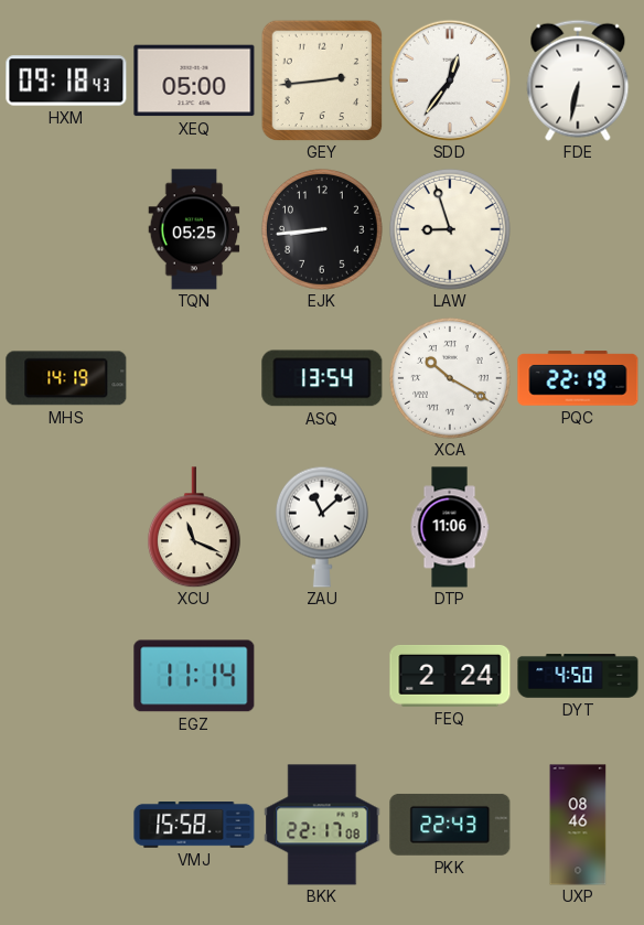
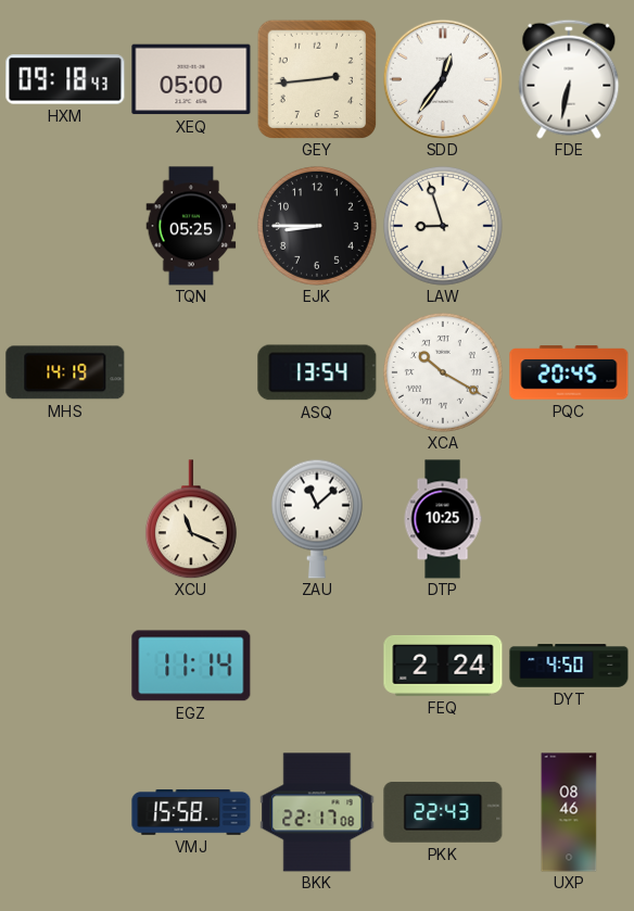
EJK: 8:44 -> 8:45
PQC: 22:19 -> 20:45
DTP: 11:06 -> 10:25
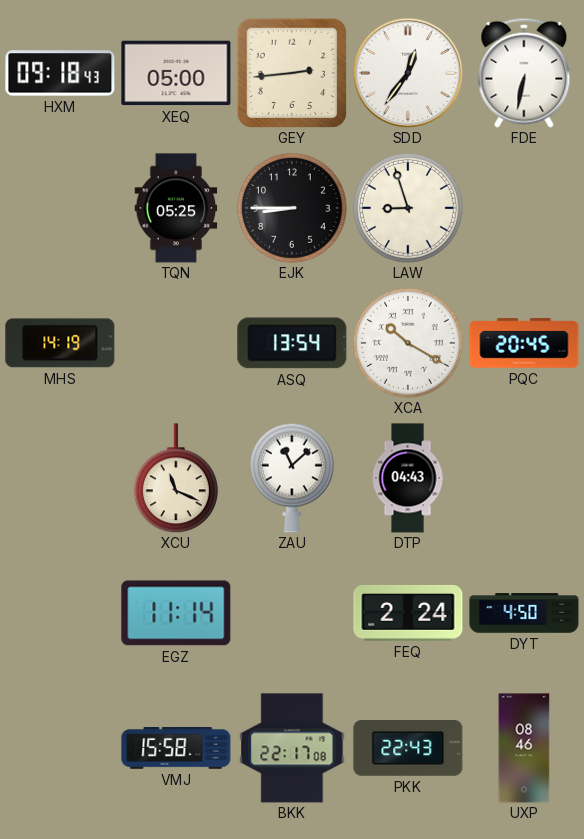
DTP: 10:25 -> 04:43
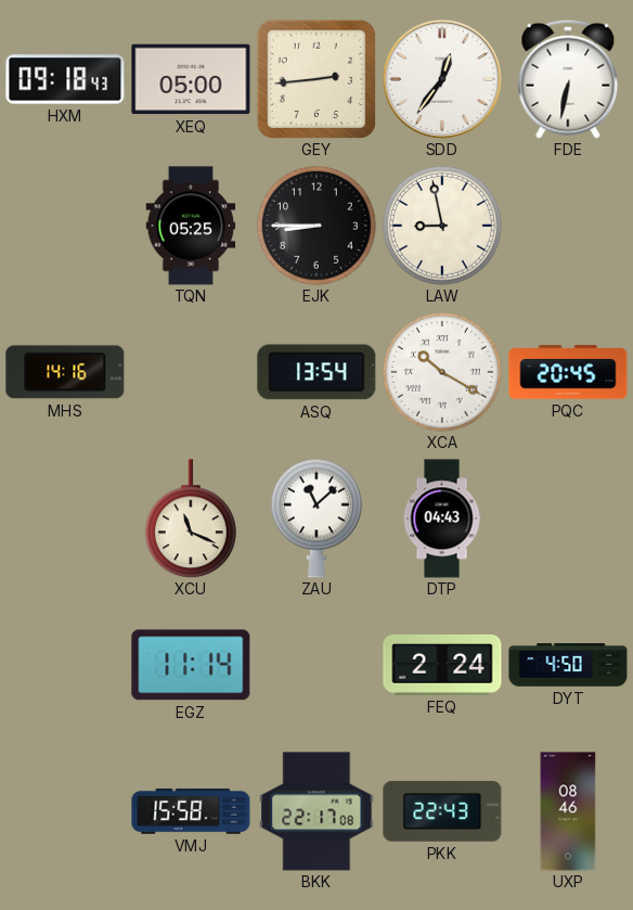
LAW: 8:57 -> 8:58
MHS: 14:19 -> 14:16
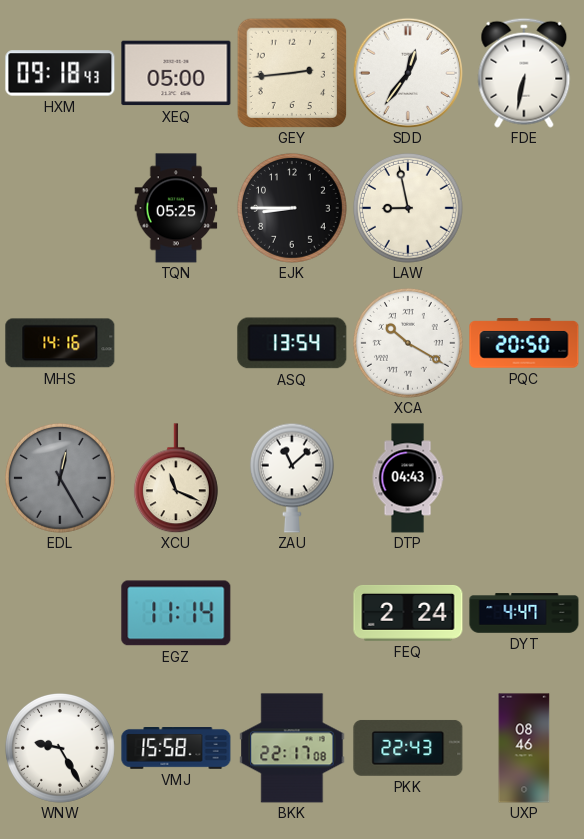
PQC: 20:45 -> 20:50
EDL: none -> 12:25
DYT: 4:50 -> 4:47
WNW: none -> 9:25
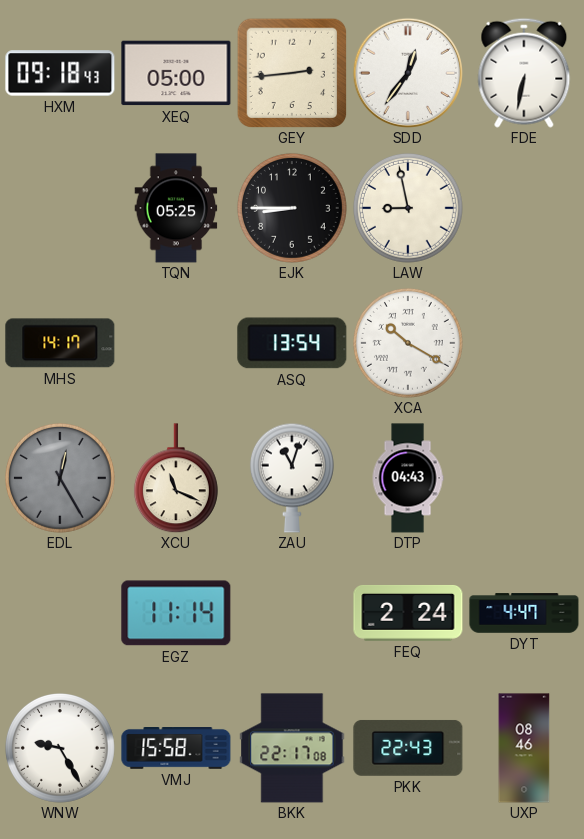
MHS: 14:16 -> 14:17
PQC: 20:50 -> none
ZAU: 11:08 -> 11:03
